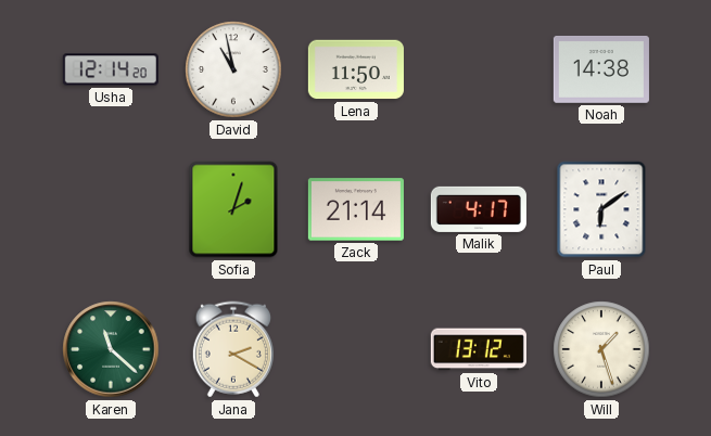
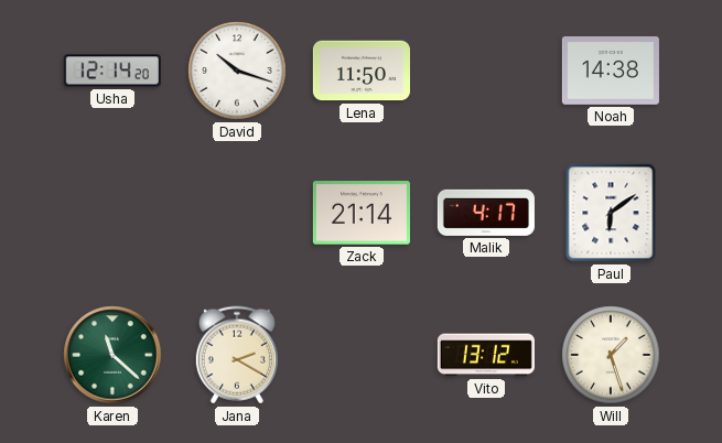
David: 10:58 -> 10:18
Sofia: 2:03 -> none
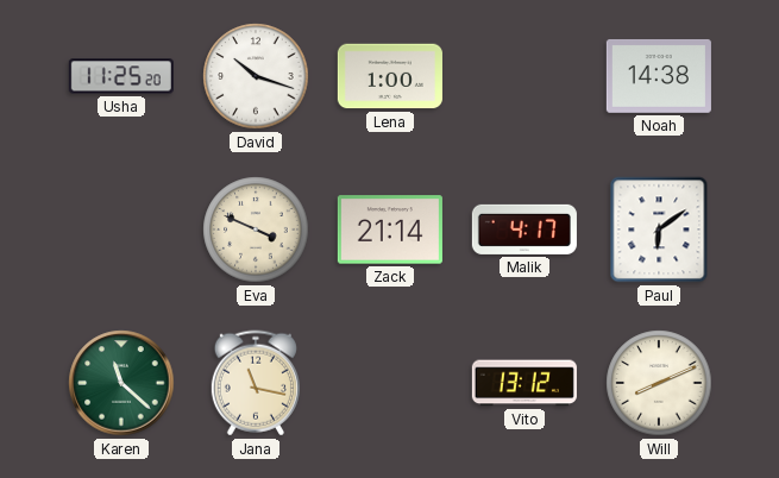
Usha: 12:14 -> 11:25
Lena: 11:50 -> 1:00
Eva: none -> 3:49
Jana: 2:20 -> 11:17
Will: 1:27 -> 8:11
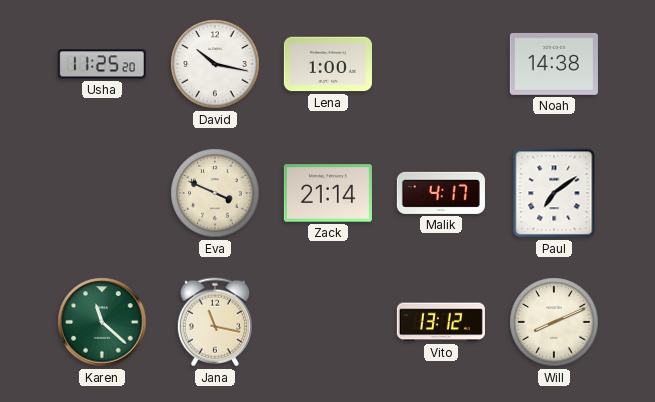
David: 10:18 -> 10:17
Paul: 6:09 -> 7:09
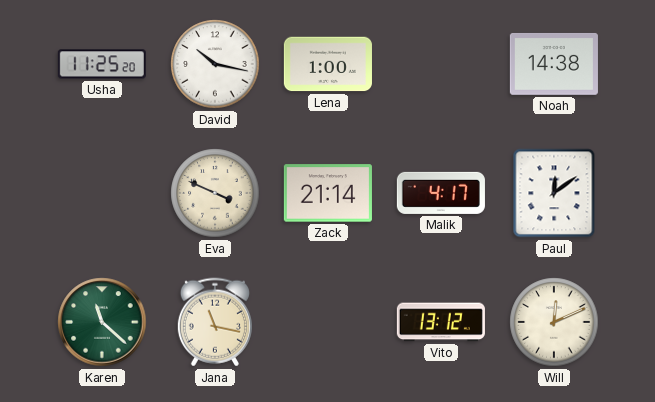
Paul: 7:09 -> 12:09
Will: 8:11 -> 12:11
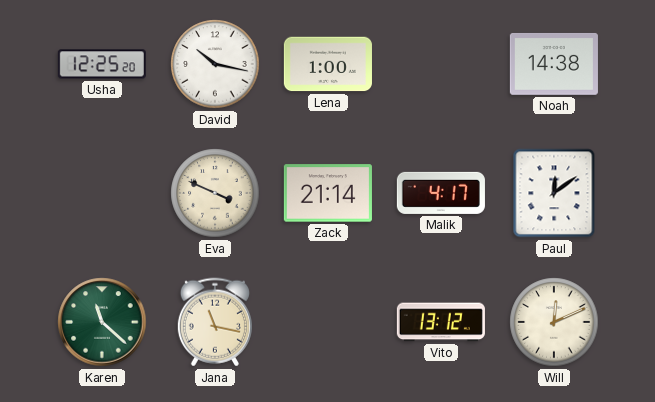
Usha: 11:25 -> 12:25
